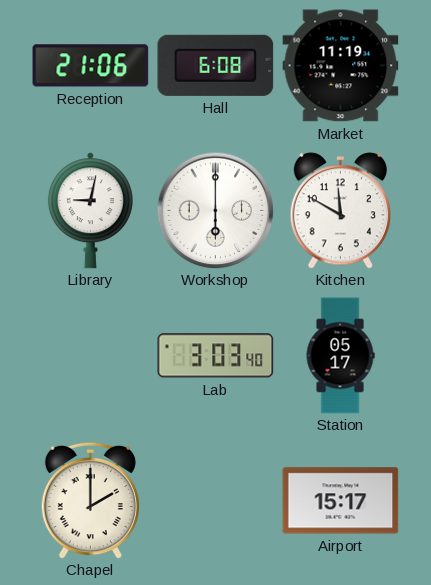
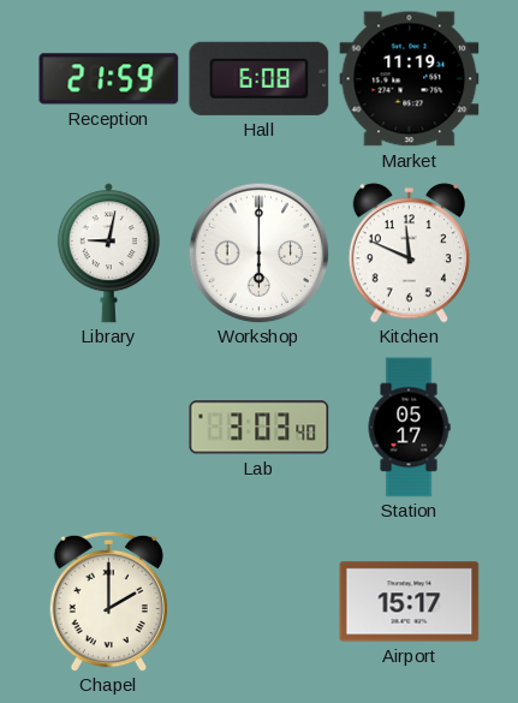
Reception: 21:06 -> 21:59
Kitchen: 11:50 -> 11:49
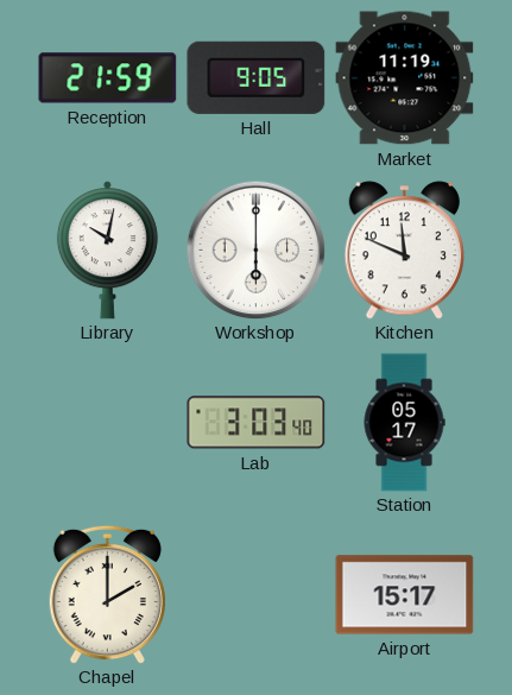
Hall: 6:08 -> 9:05
Library: 9:02 -> 10:02
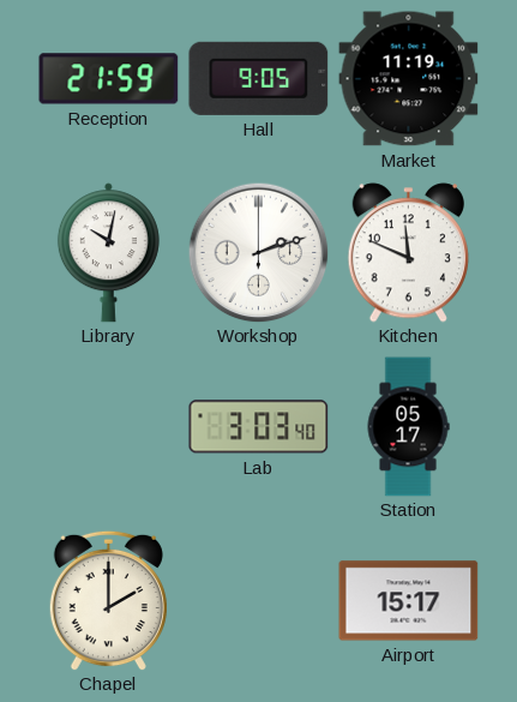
Workshop: 6:00 -> 2:12
